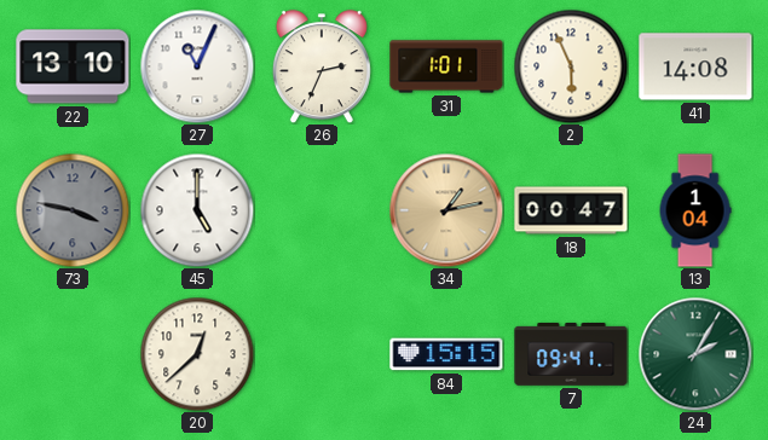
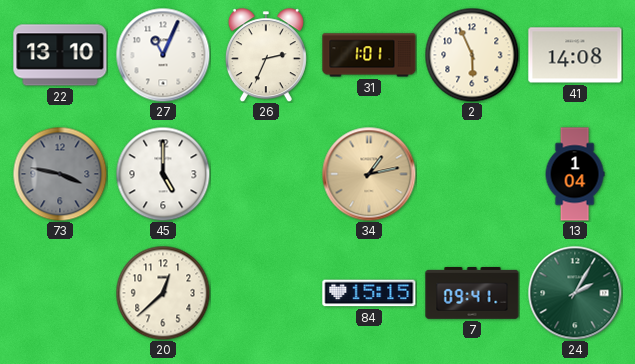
18: 00:47 -> none
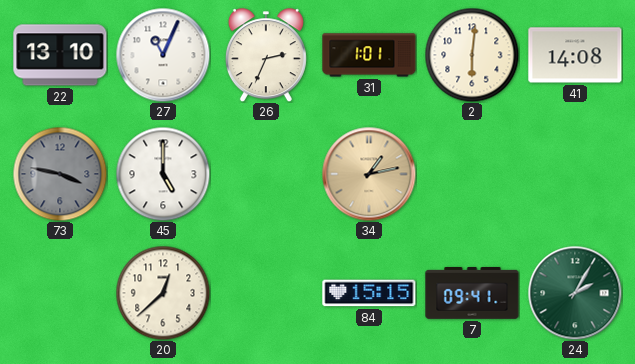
2: 5:56 -> 6:01
13: 1:04 -> none
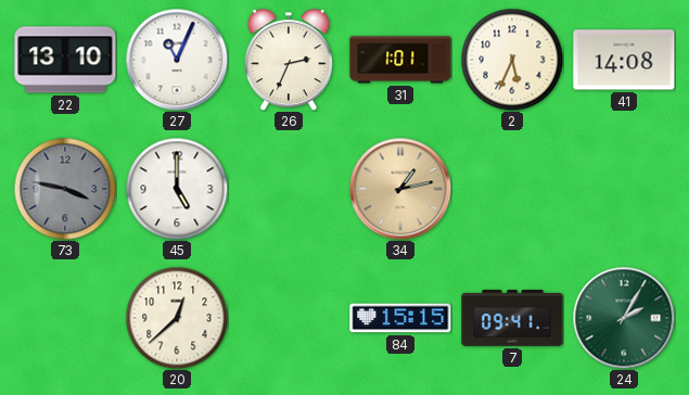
2: 6:01 -> 5:34
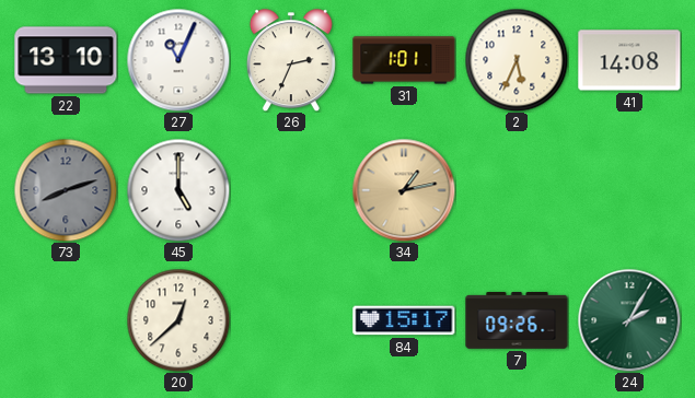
73: 3:47 -> 8:12
84: 15:15 -> 15:17
7: 09:41 -> 09:26
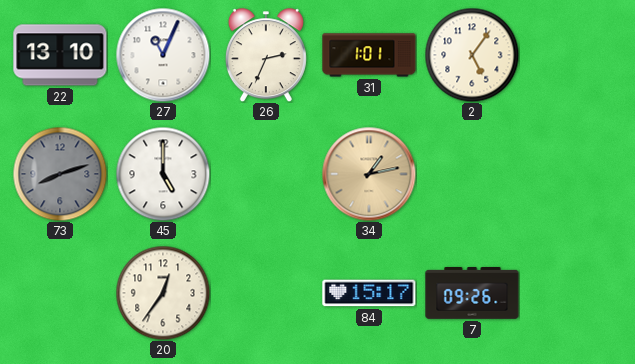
2: 5:34 -> 5:06
41: 14:08 -> none
20: 12:38 -> 12:36
24: 2:05 -> none
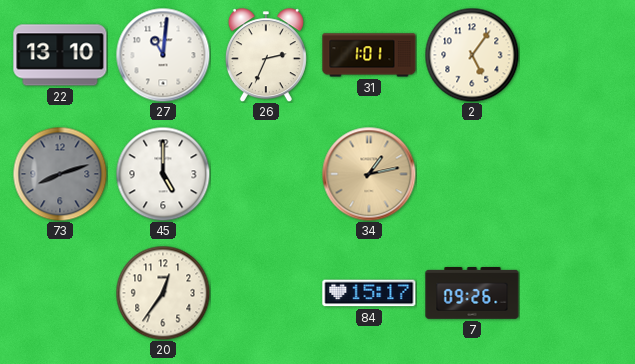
27: 11:04 -> 11:01
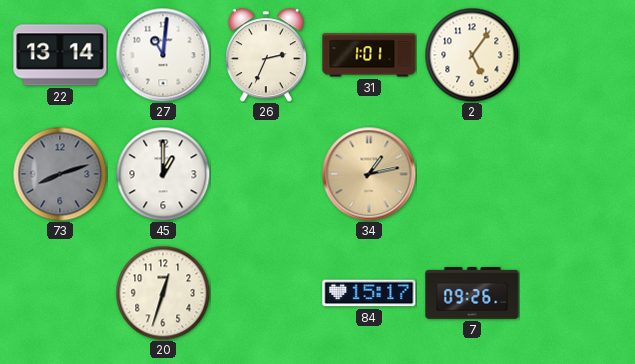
22: 13:10 -> 13:14
45: 5:00 -> 1:00
20: 12:36 -> 12:33
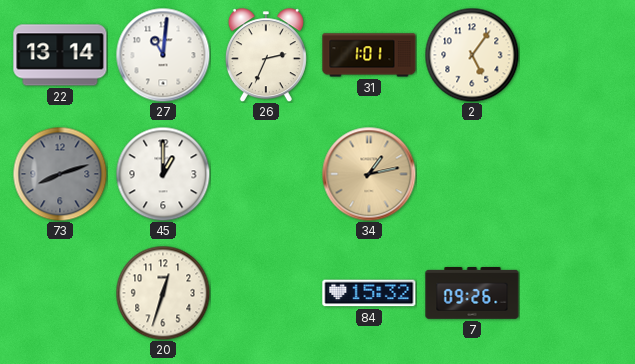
84: 15:17 -> 15:32
